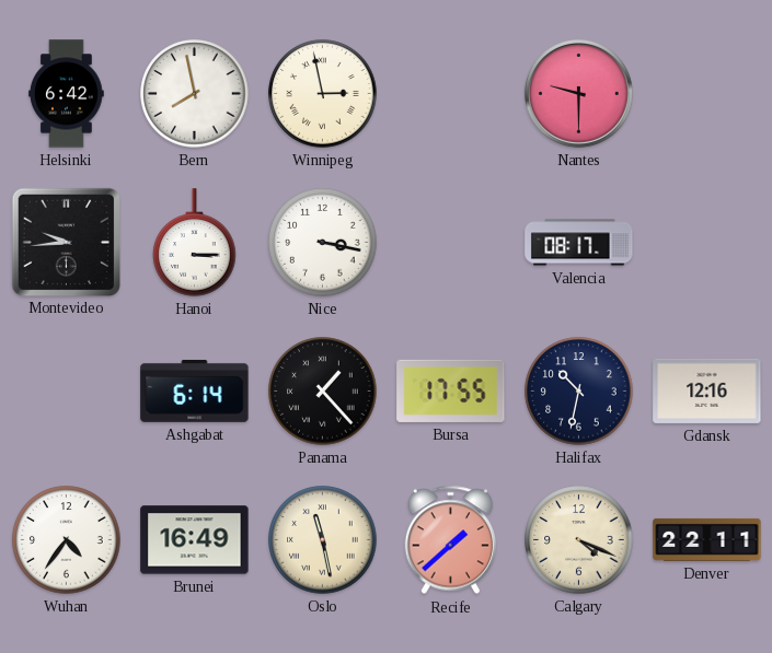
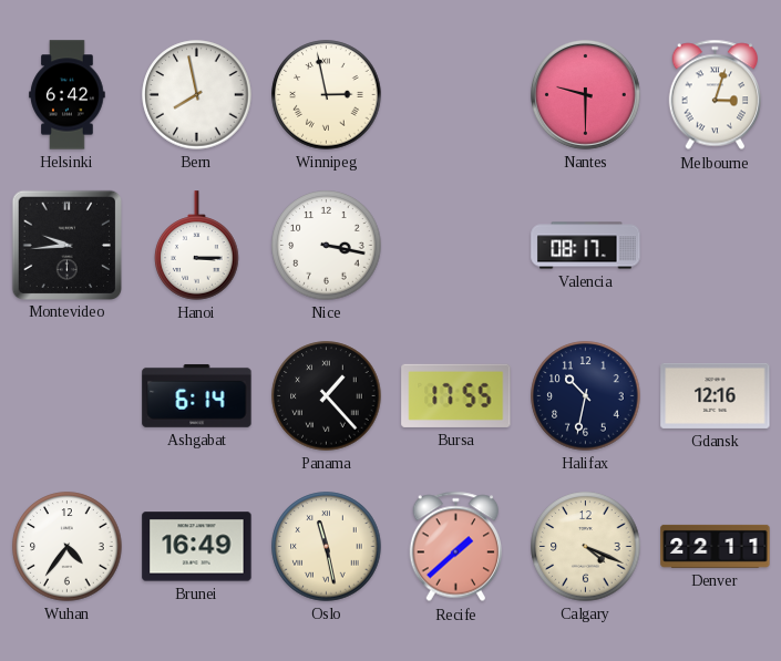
Melbourne: none -> 3:03
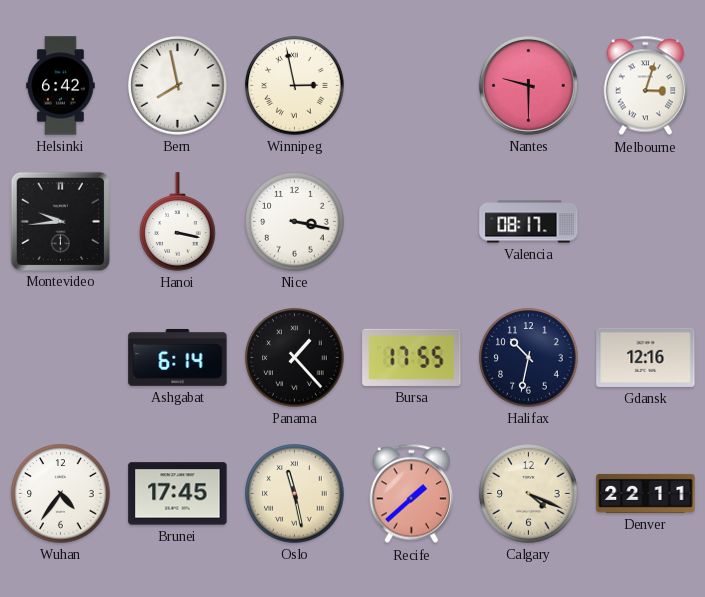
Hanoi: 3:15 -> 3:17
Brunei: 16:49 -> 17:45
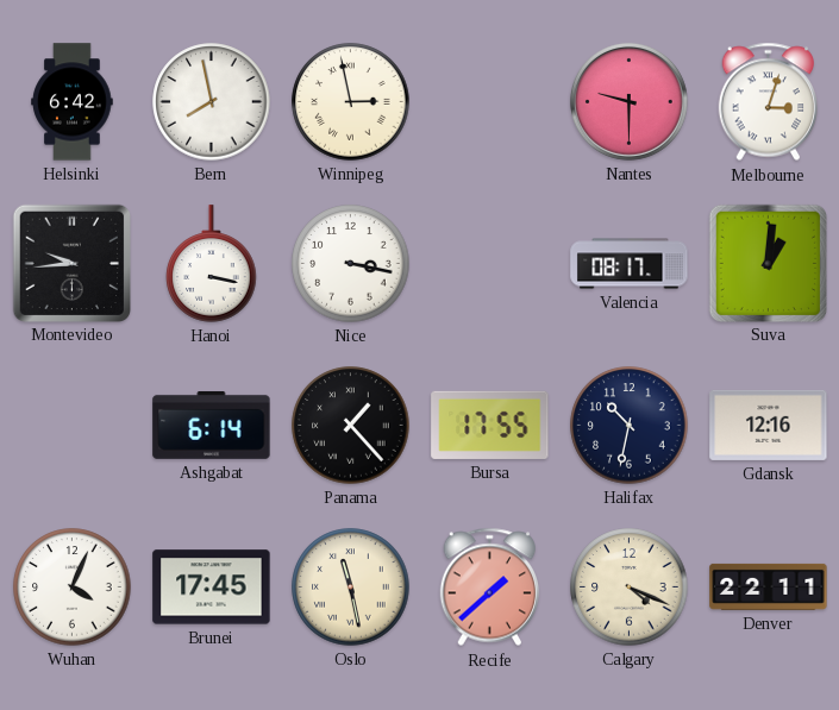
Suva: none -> 1:01
Wuhan: 4:36 -> 4:04
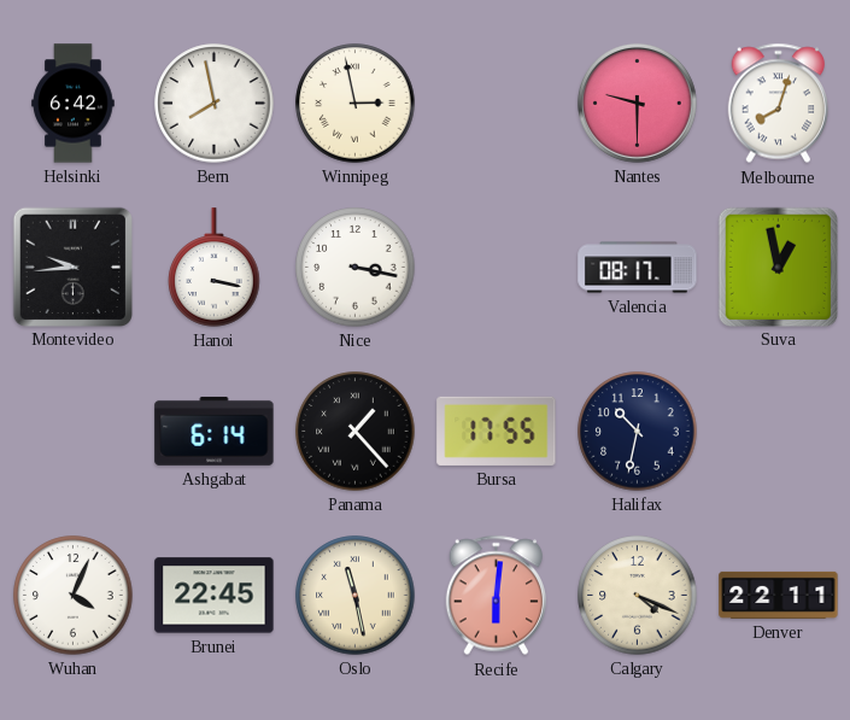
Melbourne: 3:03 -> 8:03
Suva: 1:01 -> 12:58
Gdansk: 12:16 -> none
Brunei: 17:45 -> 22:45
Recife: 1:38 -> 6:01
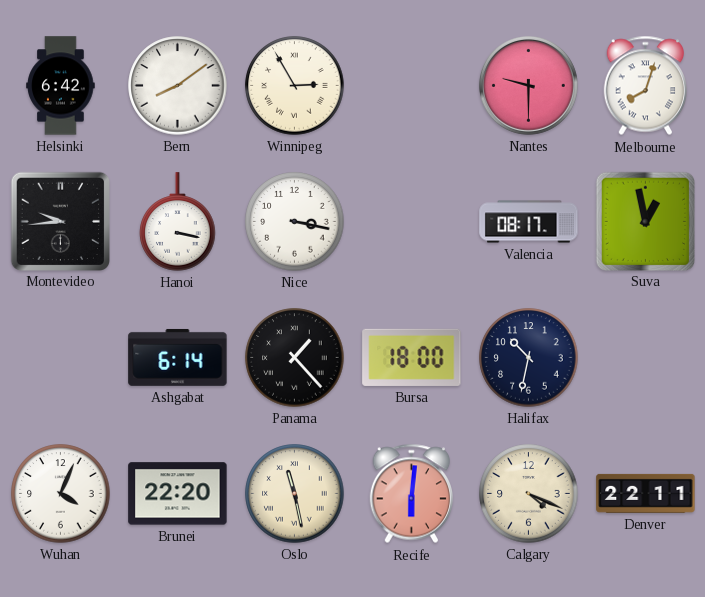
Bern: 7:58 -> 8:09
Winnipeg: 2:58 -> 2:55
Bursa: 17:55 -> 18:00
Brunei: 22:45 -> 22:20
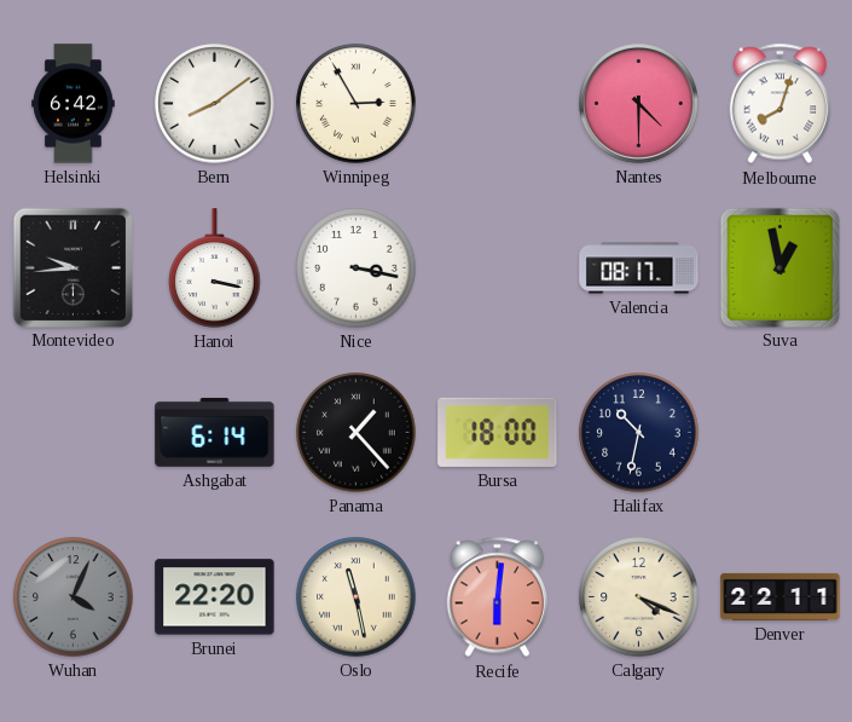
Nantes: 9:30 -> 4:30
Wuhan dial: white -> grey
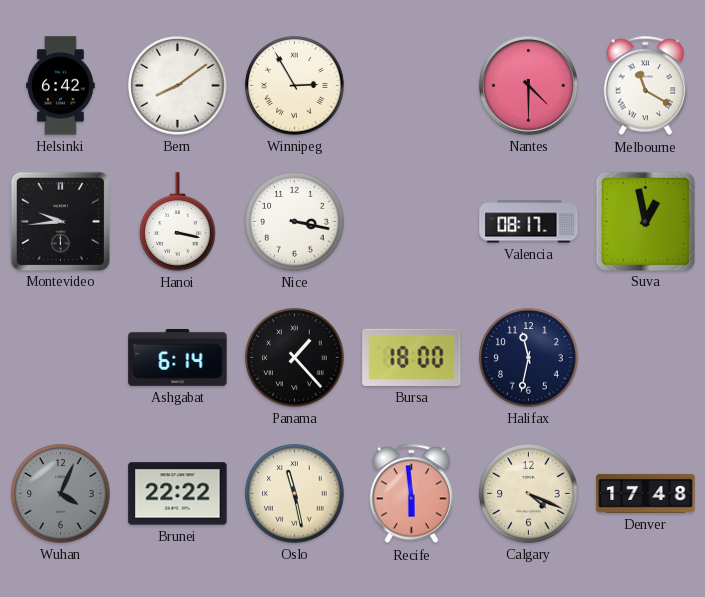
Melbourne: 8:03 -> 11:20
Halifax: 10:32 -> 11:32
Brunei: 22:20 -> 22:22
Recife: 6:01 -> 5:59
Denver: 22:11 -> 17:48
